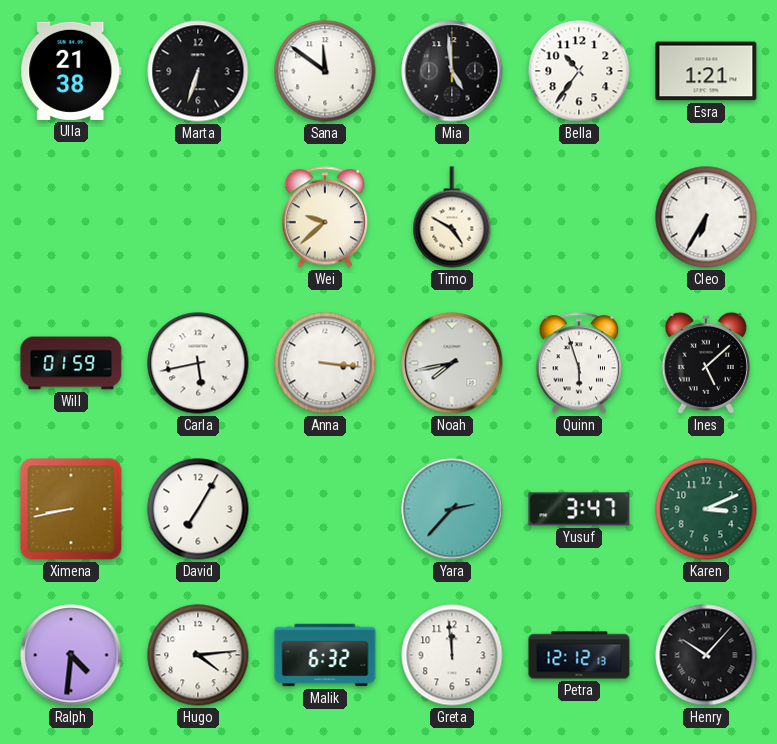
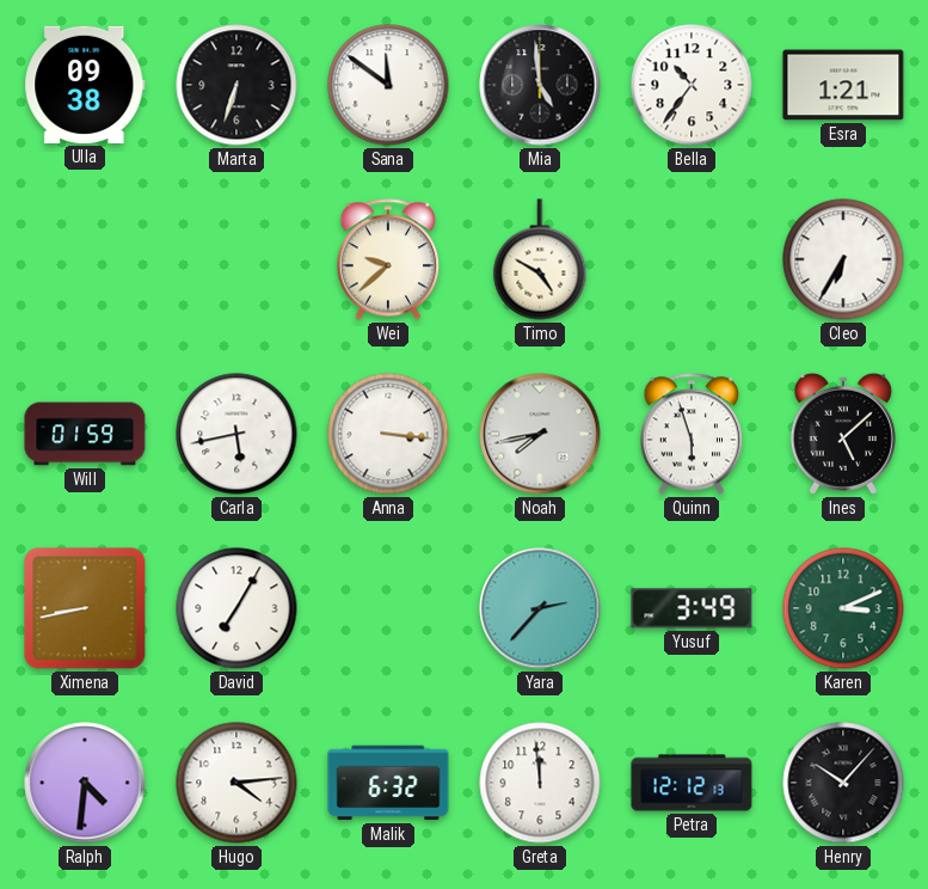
Ulla: 21:38 -> 09:38
Yusuf: 3:47 -> 3:49
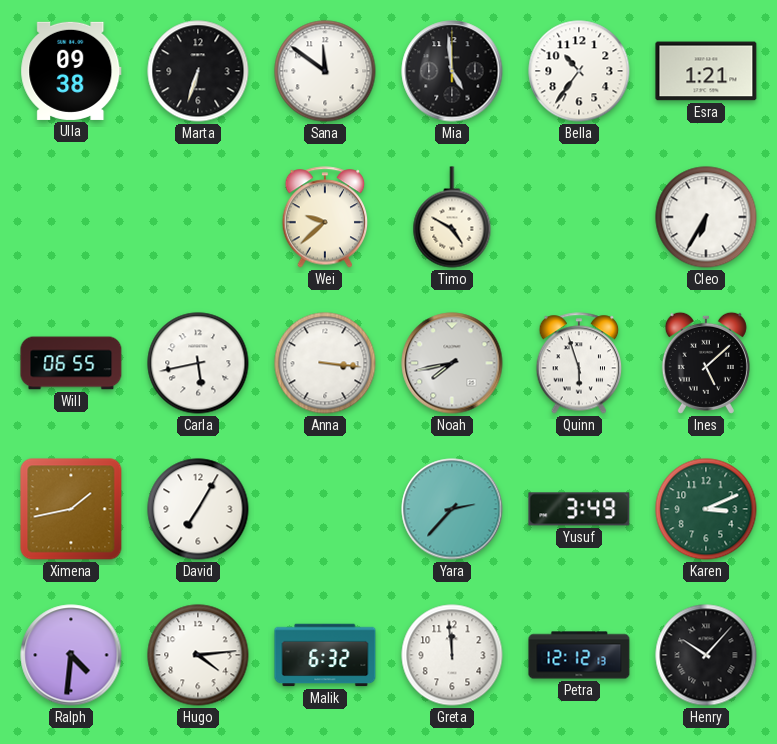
Will: 01:59 -> 06:55
Ximena: 8:43 -> 1:43
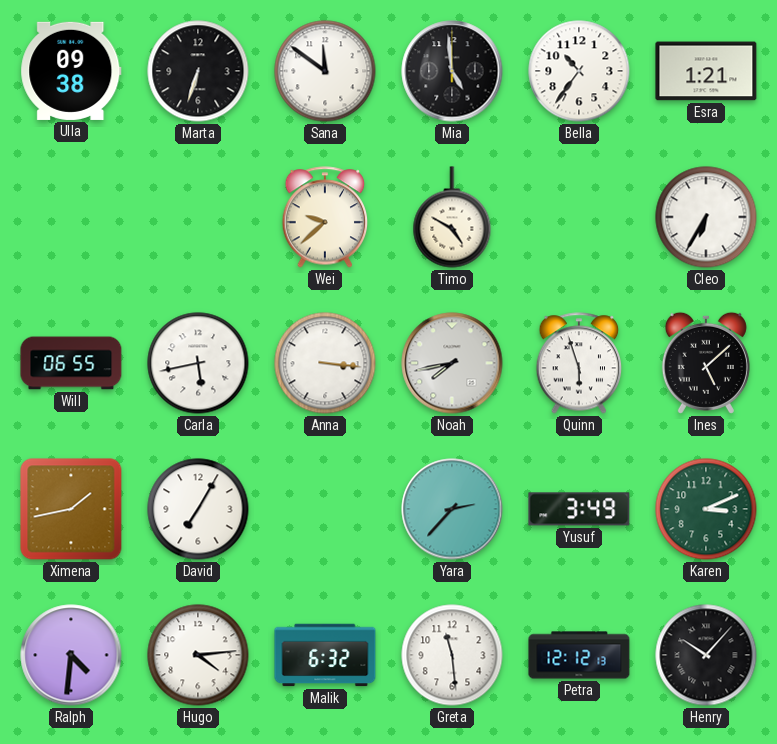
Greta: 11:59 -> 11:29
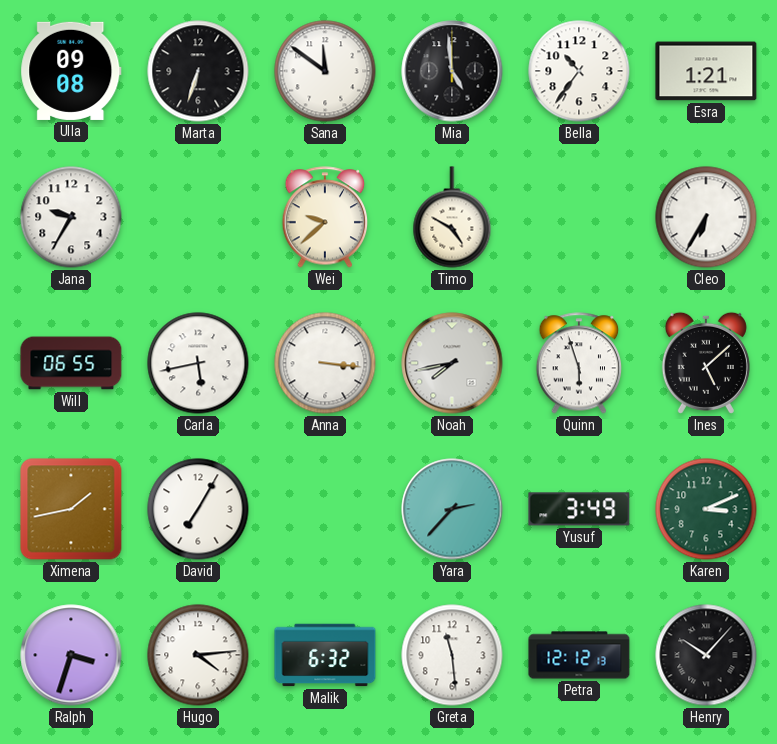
Ulla: 09:38 -> 09:08
Jana: none -> 9:35
Ralph: 4:31 -> 3:33
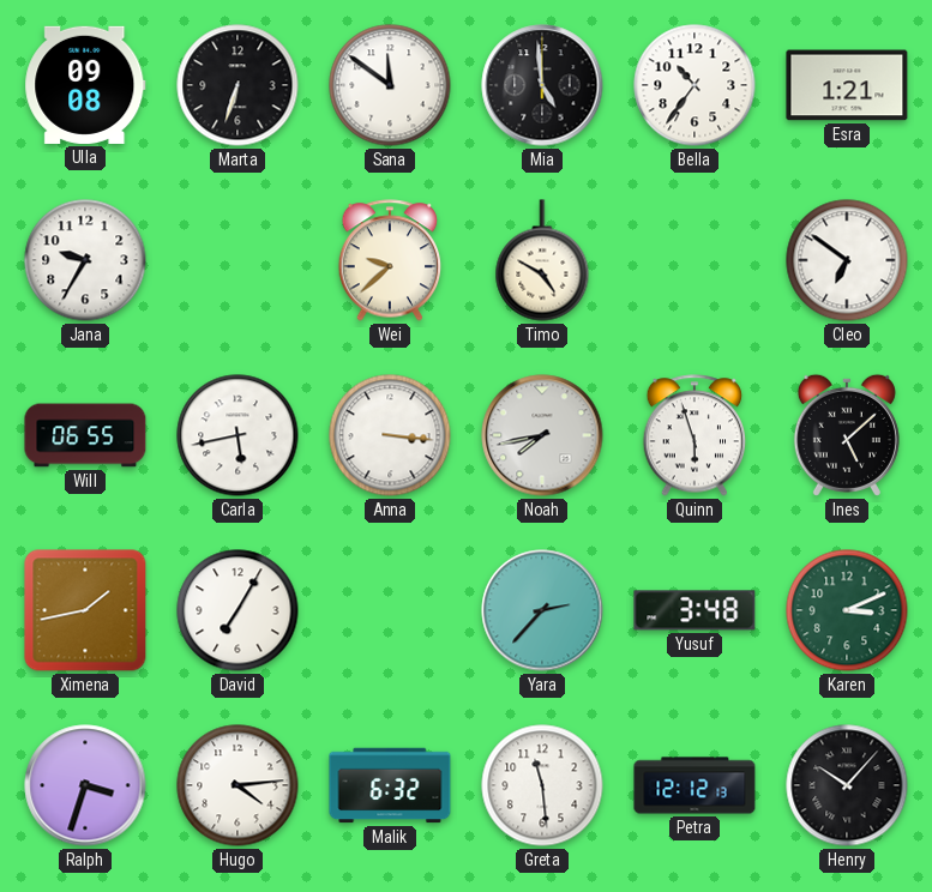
Cleo: 6:35 -> 6:51
Yusuf: 3:49 -> 3:48
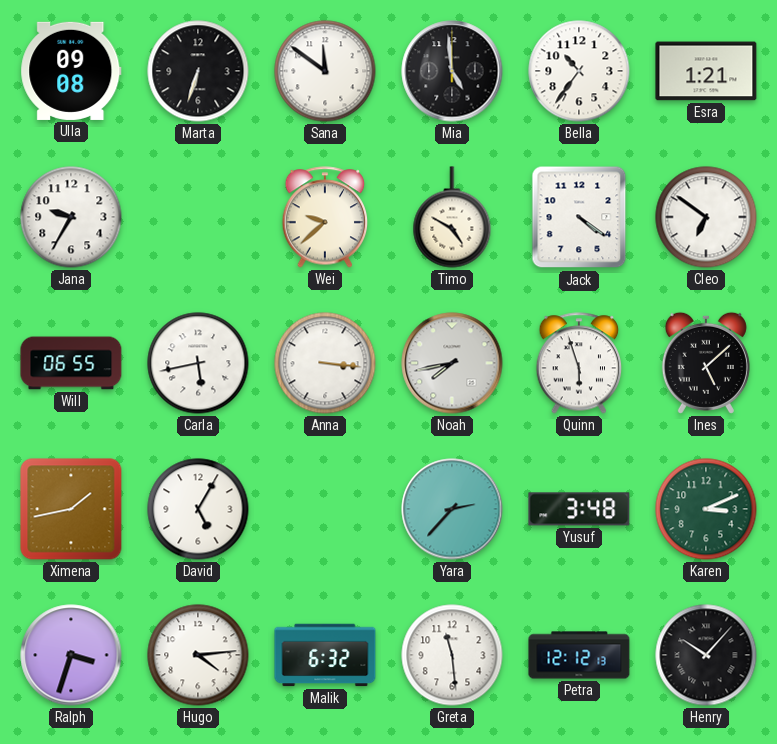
Jack: none -> 4:21
David: 7:05 -> 5:05
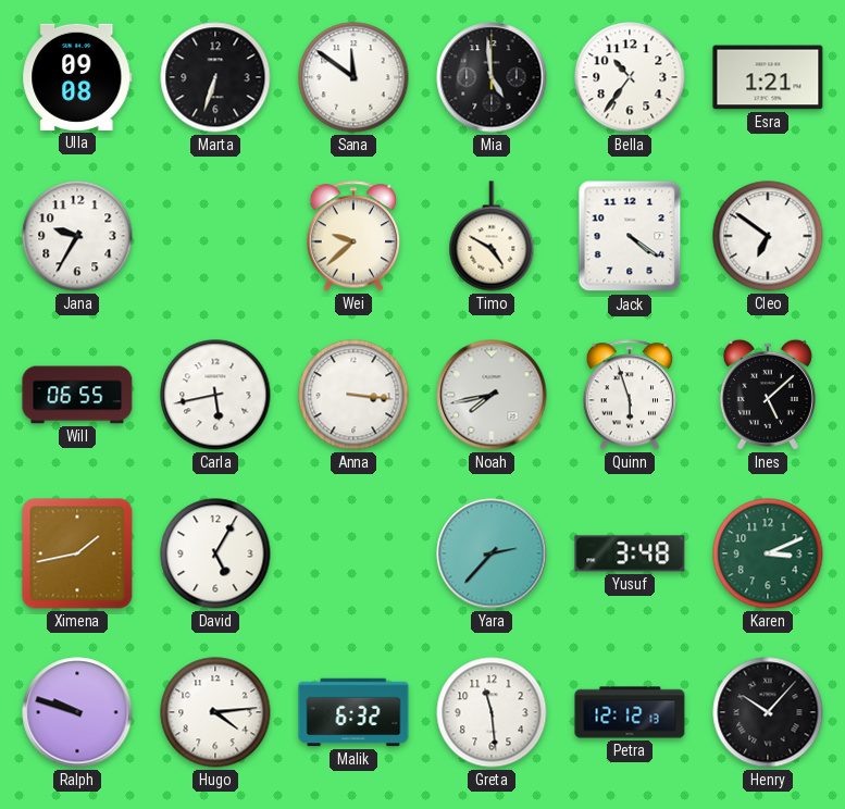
Ralph: 3:33 -> 9:48
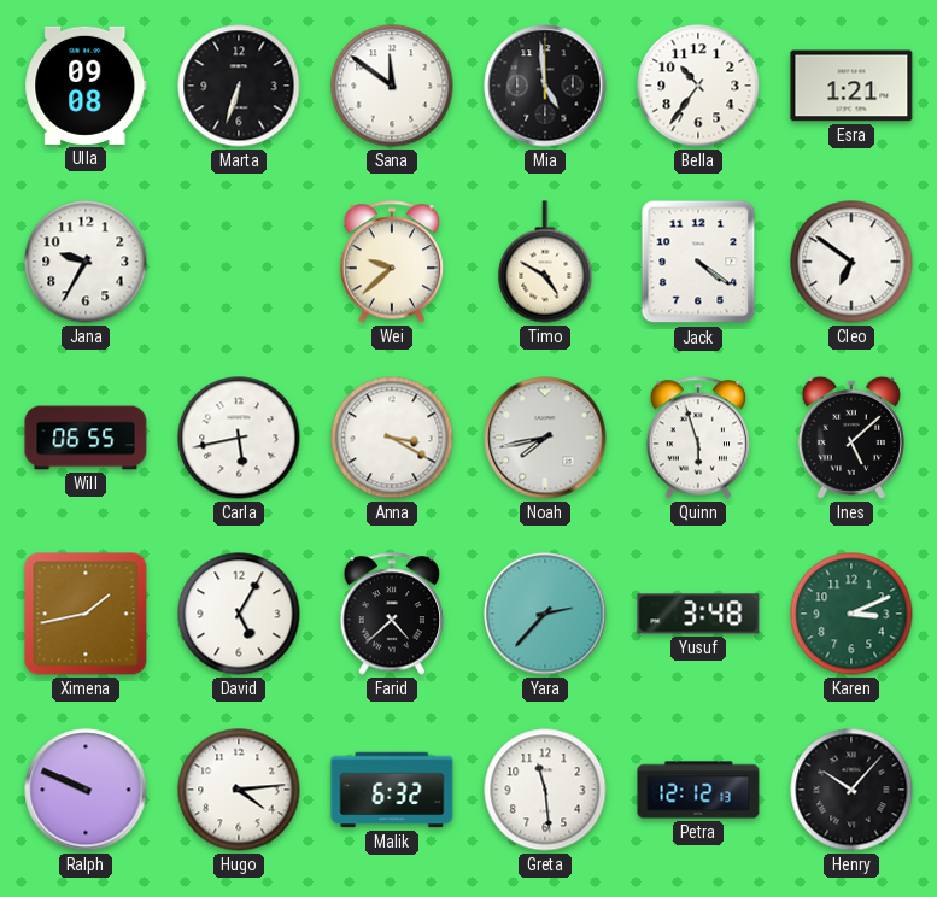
Anna: 3:16 -> 3:20
Farid: none -> 4:38
Ralph: 9:48 -> 9:49
